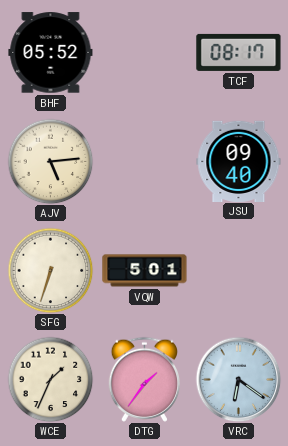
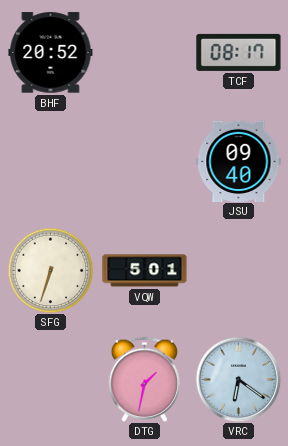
BHF: 05:52 -> 20:52
AJV: 5:14 -> none
WCE: 1:34 -> none
DTG: 1:36 -> 1:32
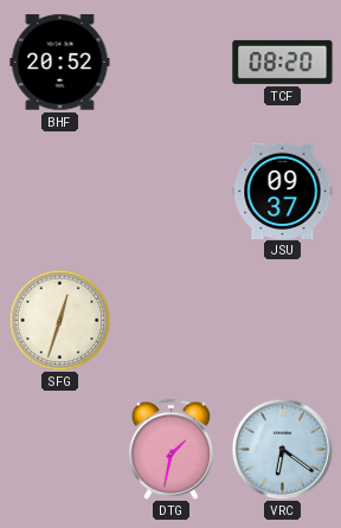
TCF: 08:17 -> 08:20
JSU: 09:40 -> 09:37
SFG: 6:33 -> 12:33
VQW: 5:01 -> none
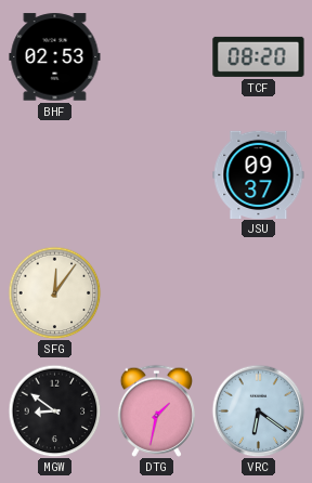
BHF: 20:52 -> 02:53
SFG: 12:33 -> 12:06
MGW: none -> 8:51
